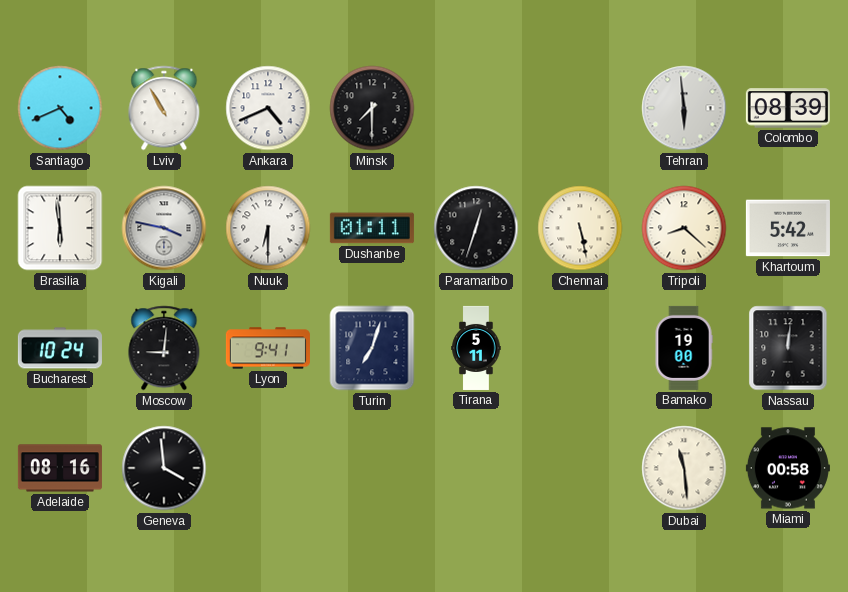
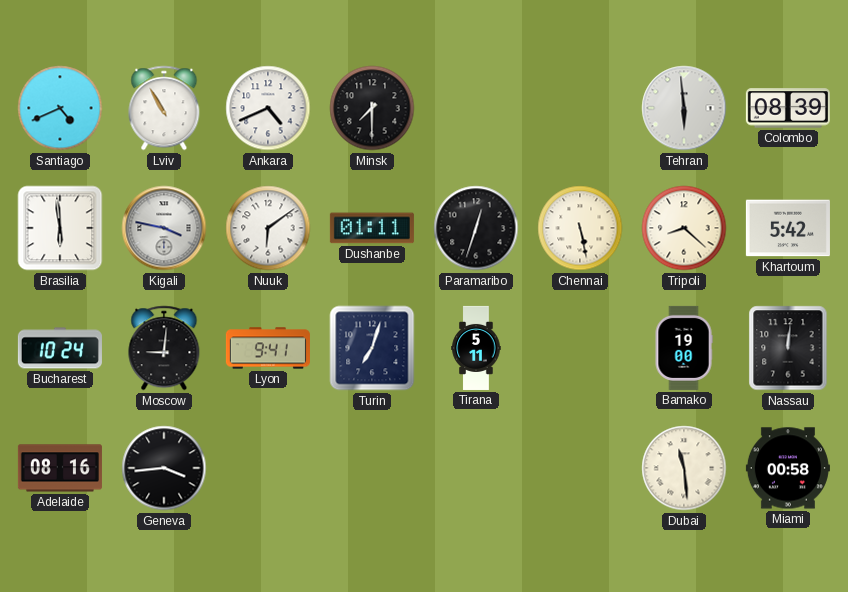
Nuuk: 6:30 -> 6:09
Geneva: 3:59 -> 3:44
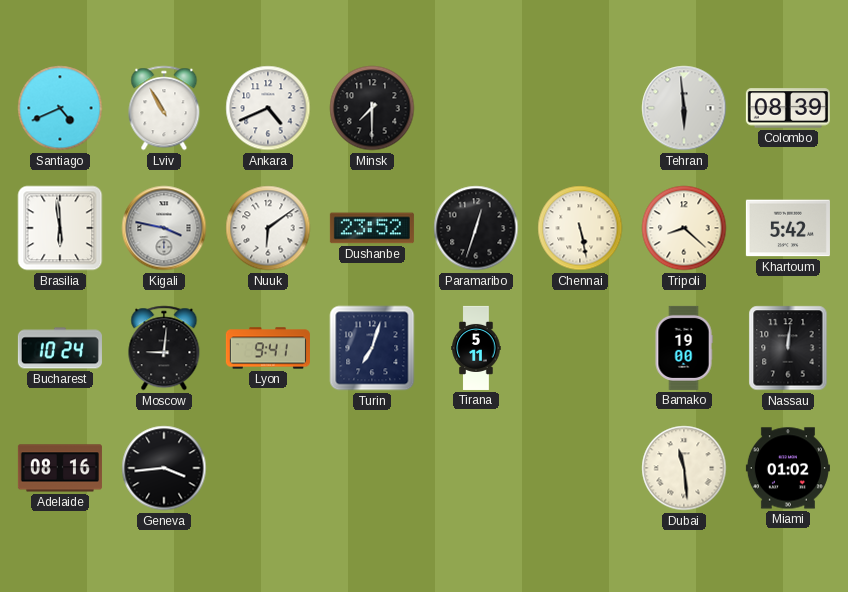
Dushanbe: 01:11 -> 23:52
Miami: 00:58 -> 01:02
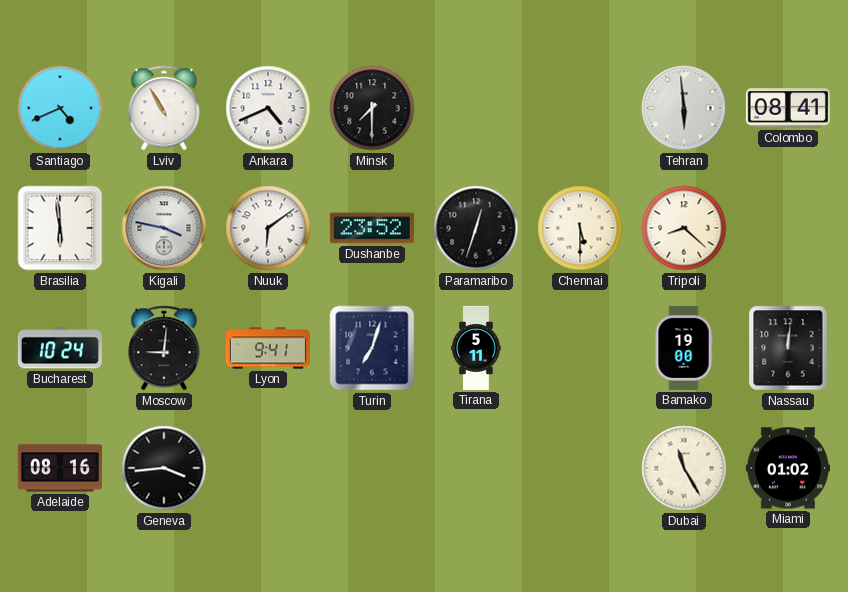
Colombo: 08:39 -> 08:41
Chennai: 5:28 -> 5:30
Khartoum: 5:42 -> none
Dubai: 11:29 -> 11:25
